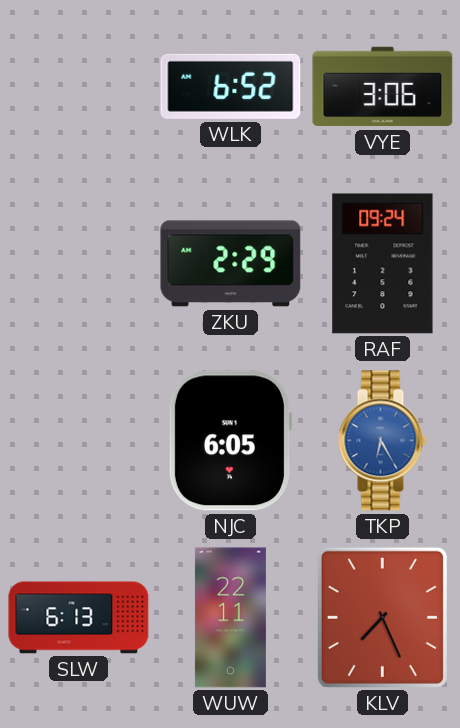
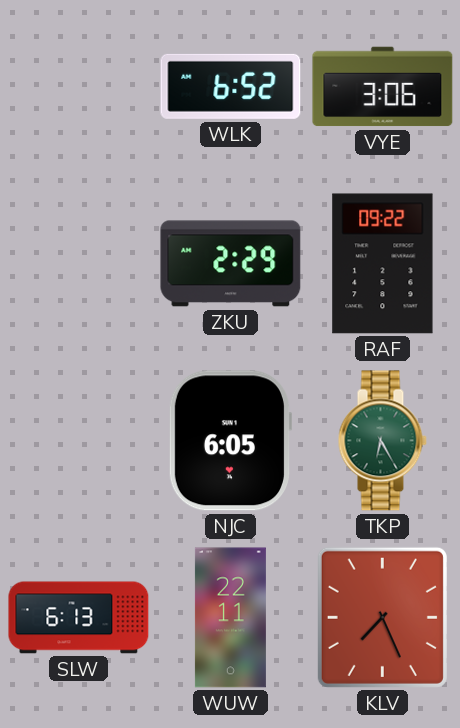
RAF: 09:24 -> 09:22
TKP dial: blue -> green
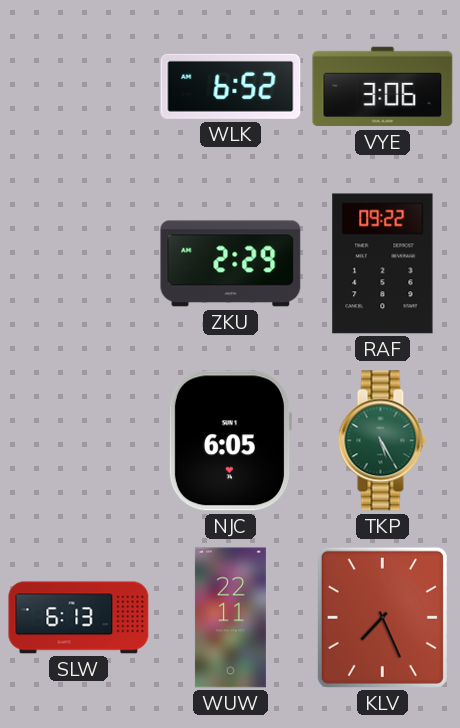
TKP: 6:25 -> 5:25
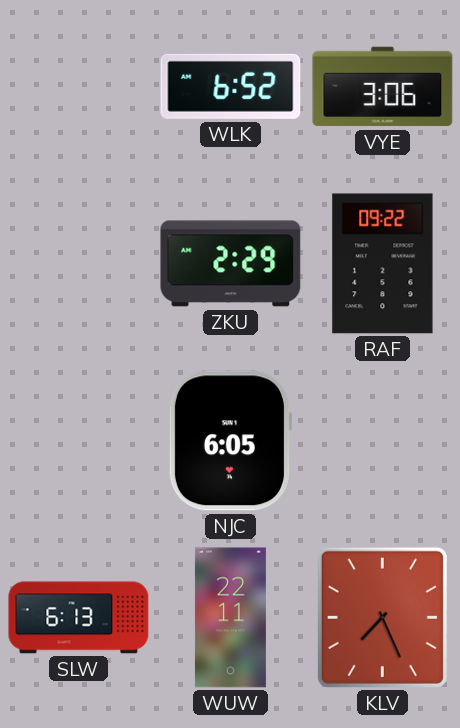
TKP: 5:25 -> none
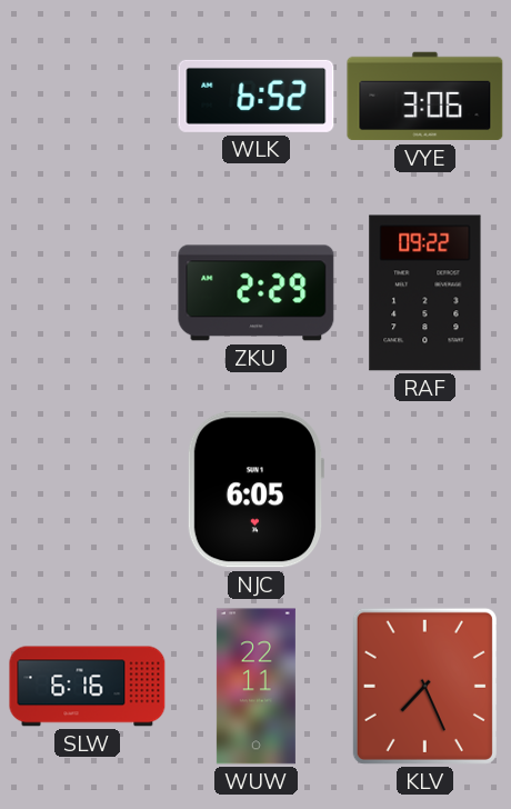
SLW: 6:13 -> 6:16
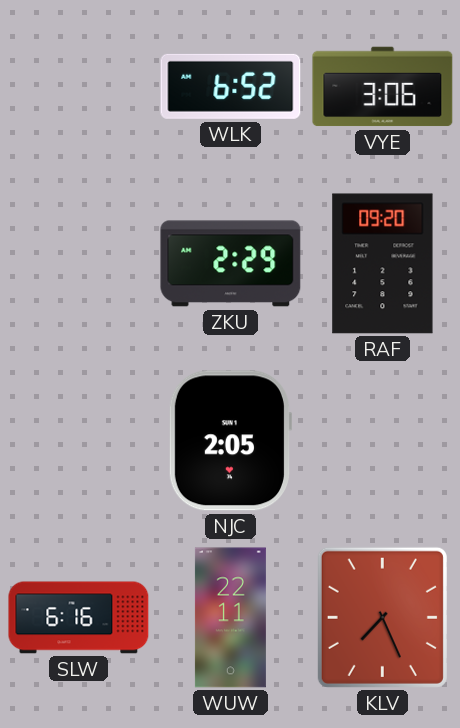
RAF: 09:22 -> 09:20
NJC: 6:05 -> 2:05
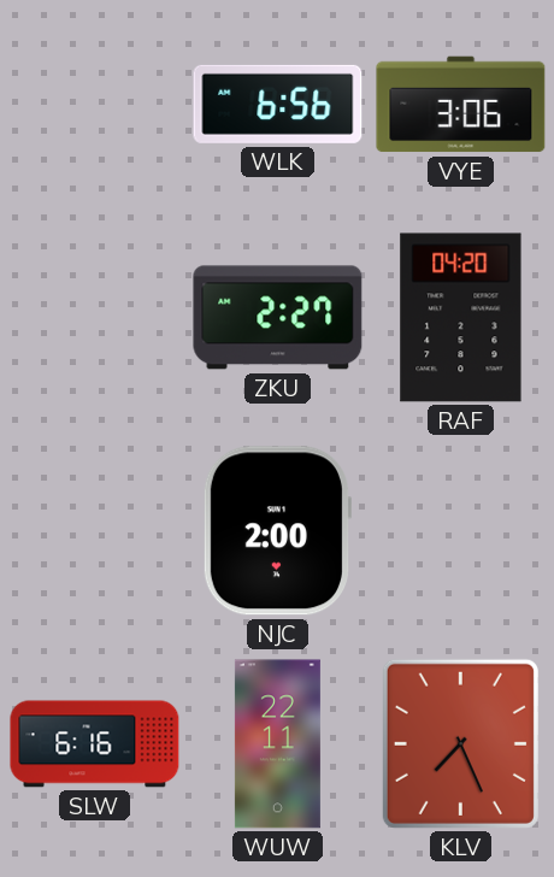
WLK: 6:52 -> 6:56
ZKU: 2:29 -> 2:27
RAF: 09:20 -> 04:20
NJC: 2:05 -> 2:00
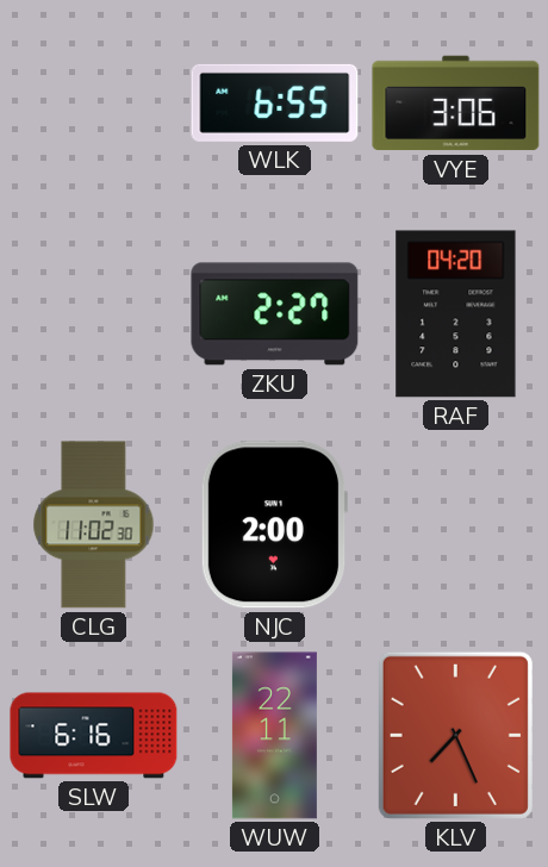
WLK: 6:56 -> 6:55
CLG: none -> 11:02
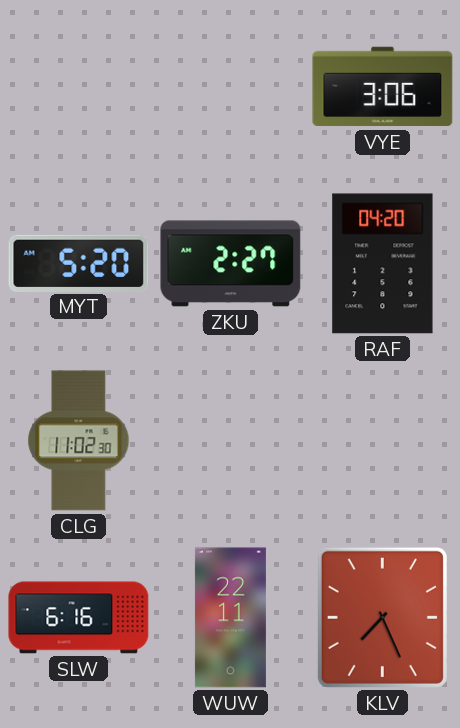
WLK: 6:55 -> none
MYT: none -> 5:20
NJC: 2:00 -> none
